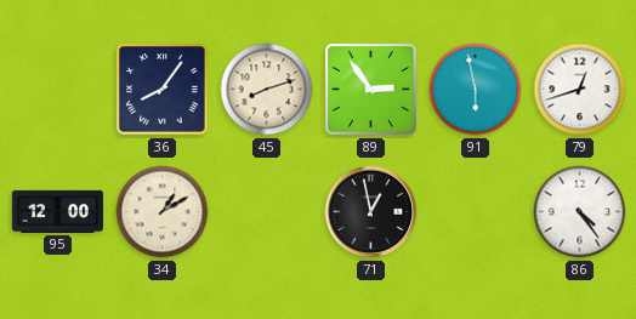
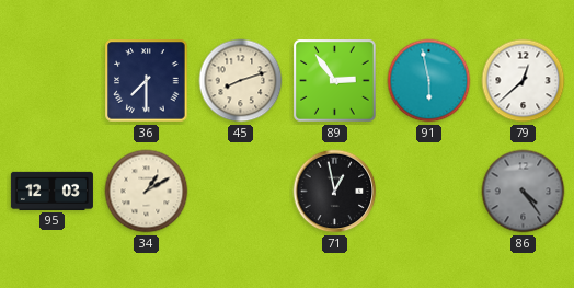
36: 8:06 -> 7:30
79: 12:42 -> 12:38
95: 12:00 -> 12:03
86 dial: white -> grey
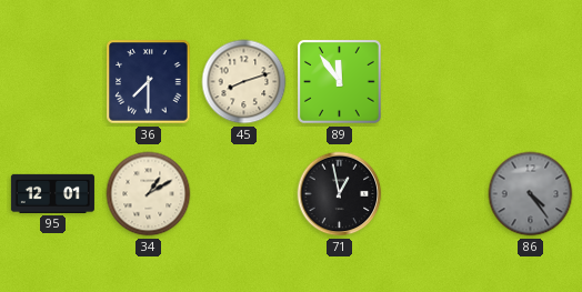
89: 2:54 -> 11:54
91: 5:58 -> none
79: 12:38 -> none
95: 12:03 -> 12:01
